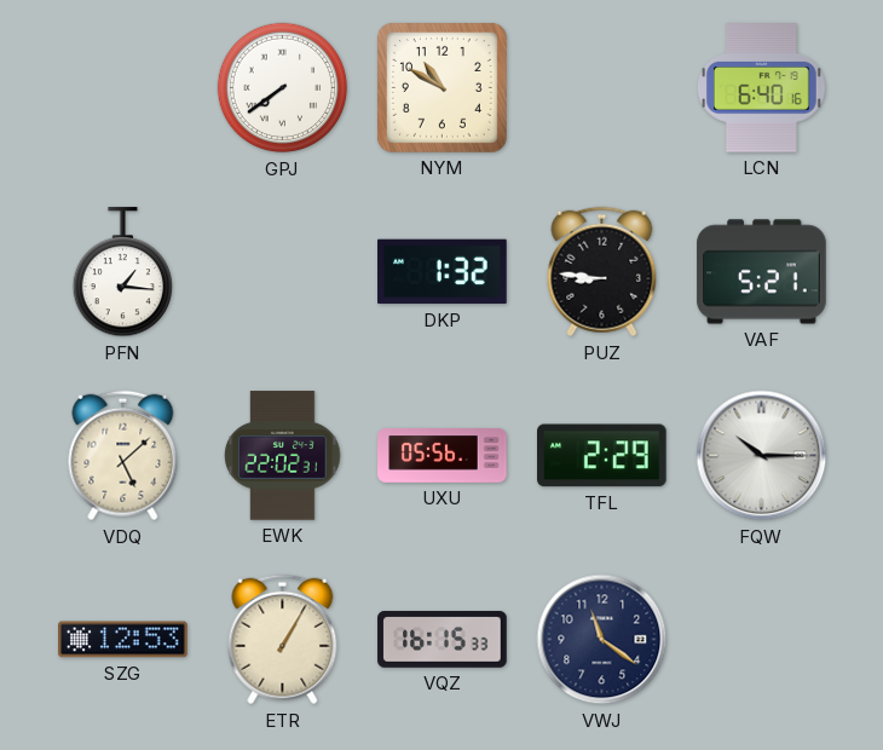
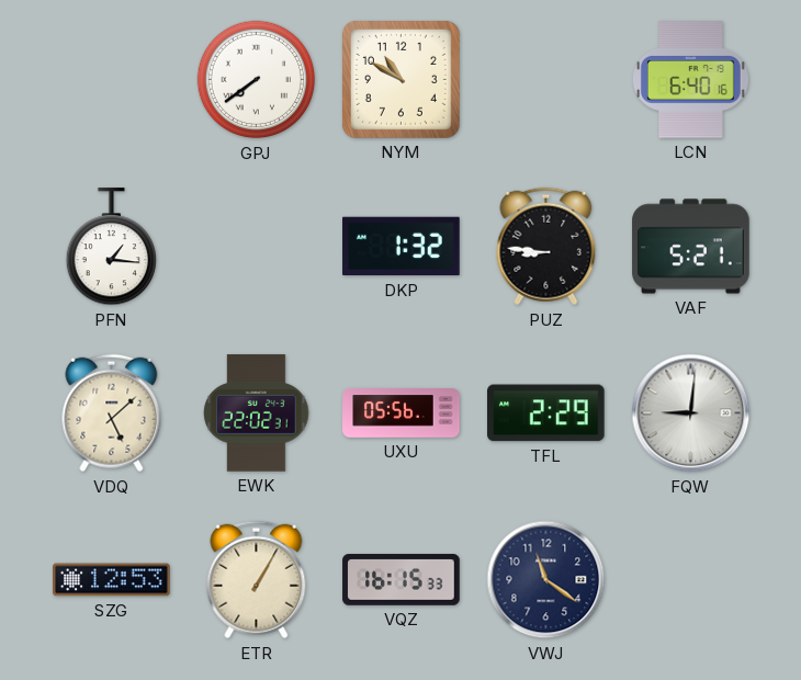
FQW: 10:15 -> 9:01
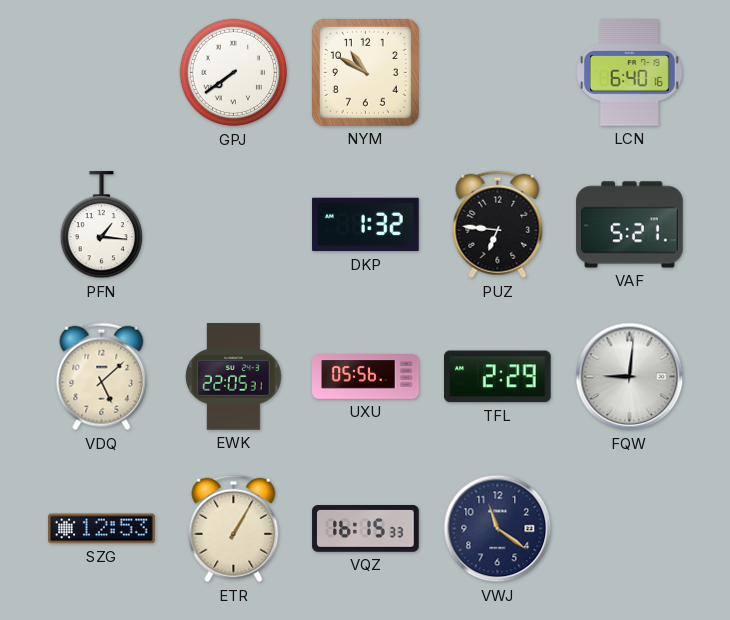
PUZ: 8:46 -> 6:46
EWK: 22:02 -> 22:05
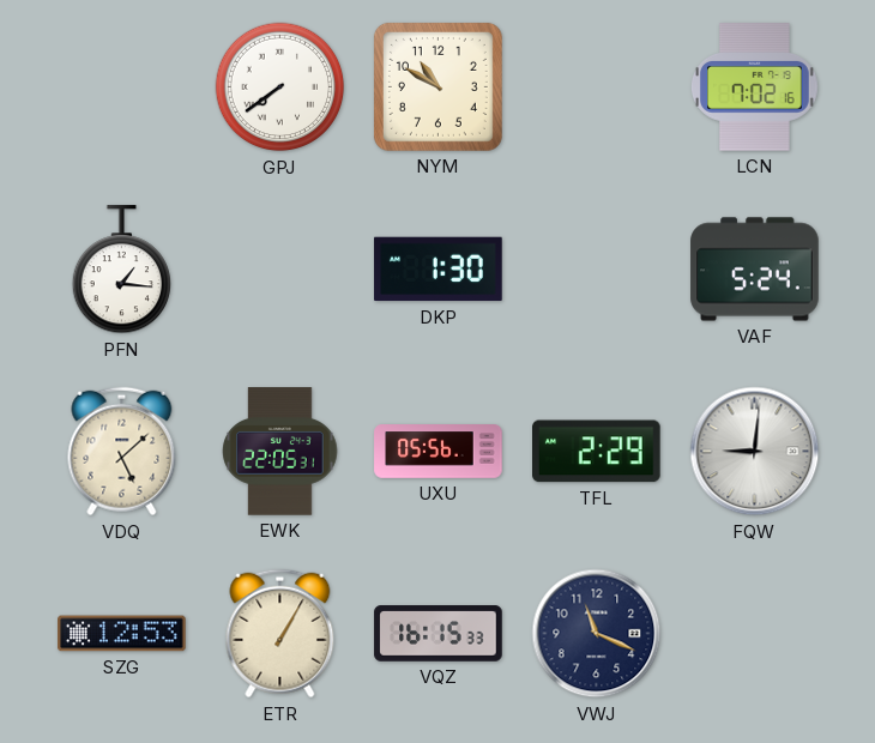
LCN: 6:40 -> 7:02
DKP: 1:32 -> 1:30
PUZ: 6:46 -> none
VAF: 5:21 -> 5:24
VWJ: 11:21 -> 11:19
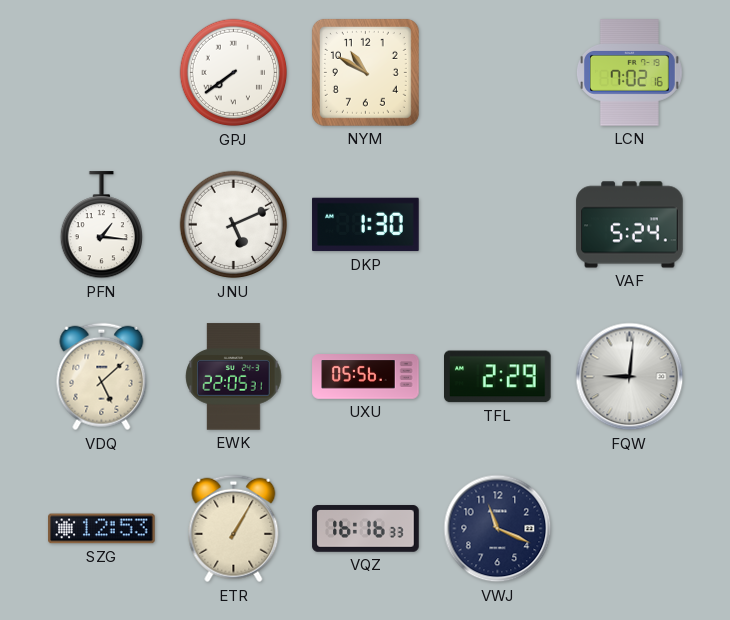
JNU: none -> 5:11
VQZ: 16:15 -> 16:16
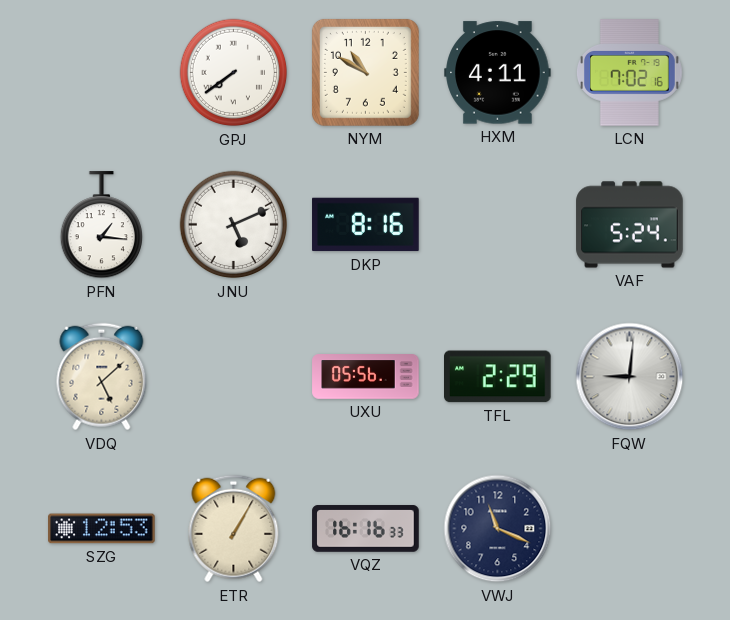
HXM: none -> 4:11
DKP: 1:30 -> 8:16
EWK: 22:05 -> none
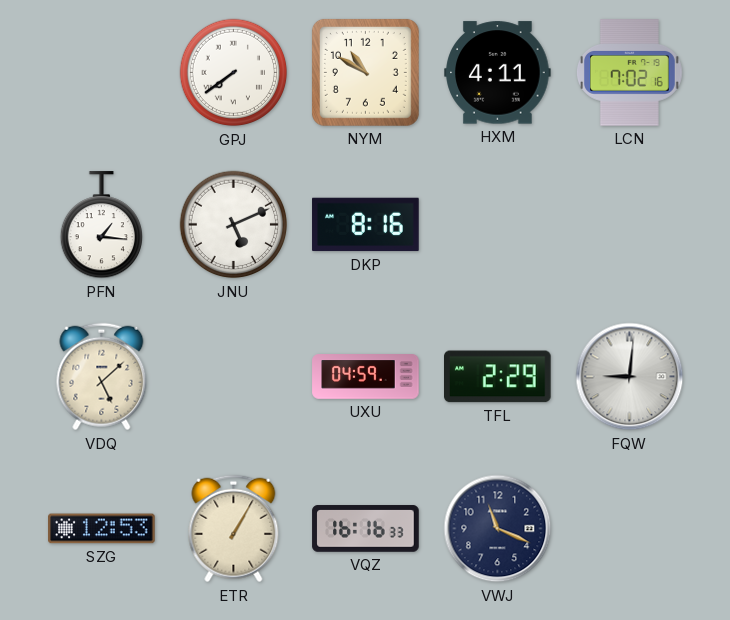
VAF: 5:24 -> none
UXU: 05:56 -> 04:59
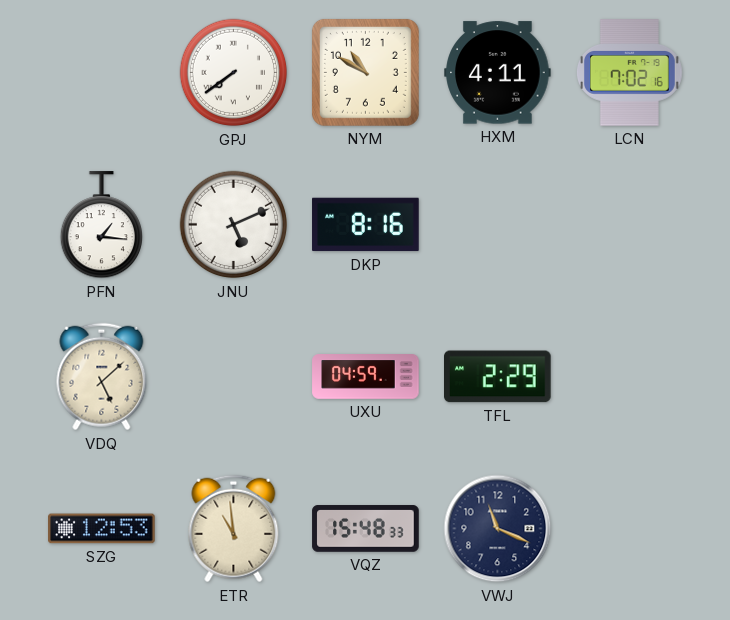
FQW: 9:01 -> none
ETR: 1:05 -> 10:59
VQZ: 16:16 -> 15:48
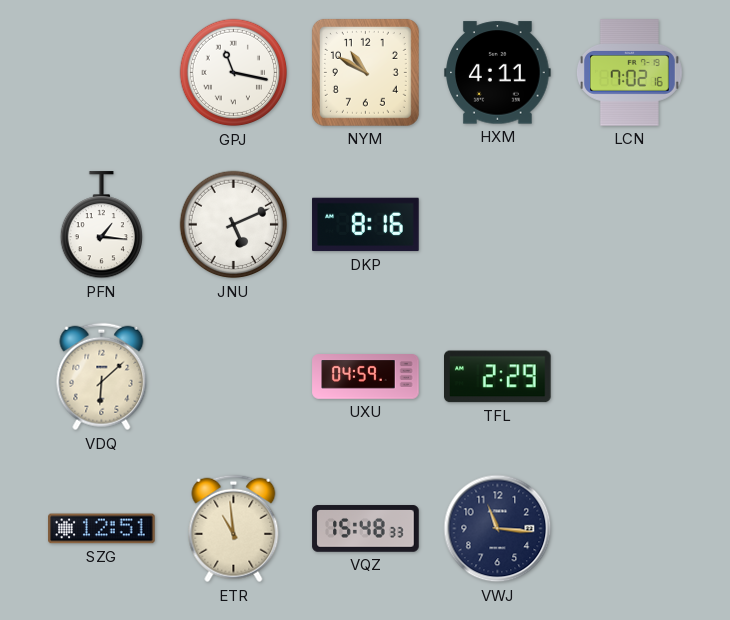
GPJ: 7:39 -> 11:17
VDQ: 5:08 -> 6:08
SZG: 12:53 -> 12:51
VWJ: 11:19 -> 11:16
